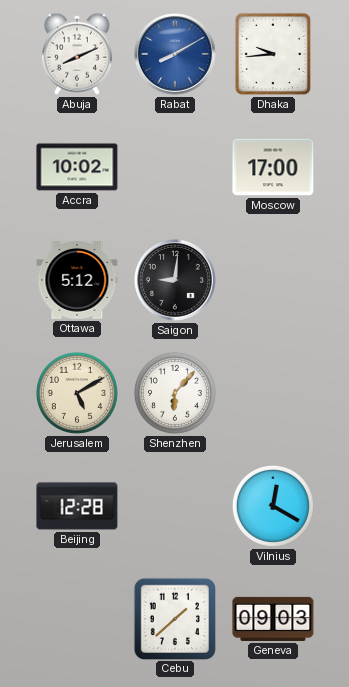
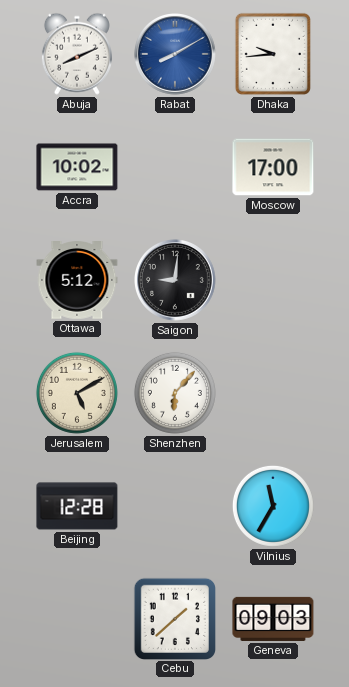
Vilnius: 12:20 -> 11:35
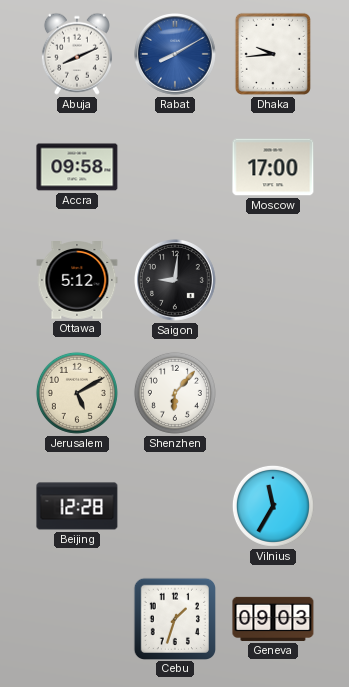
Accra: 10:02 -> 09:58
Cebu: 1:38 -> 1:33
